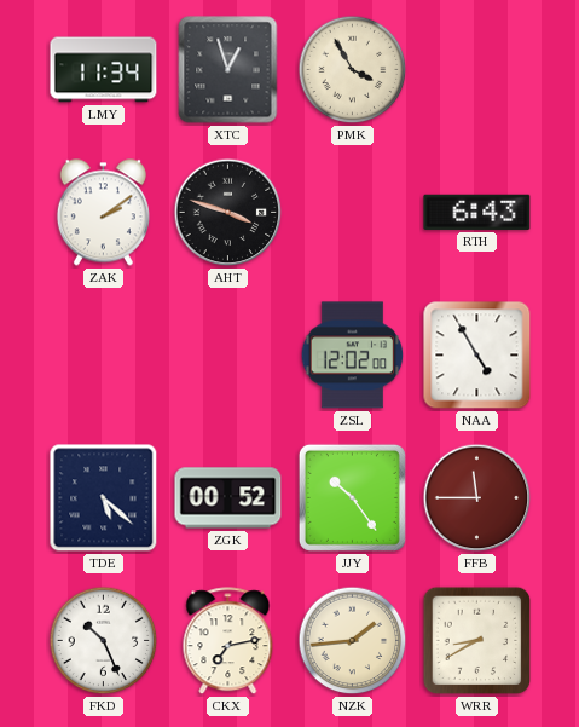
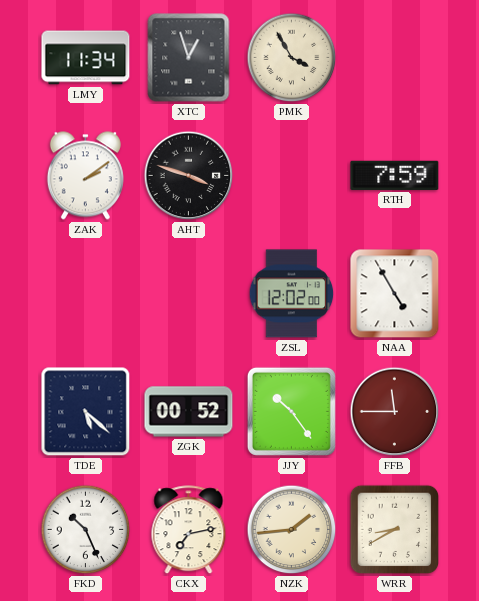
RTH: 6:43 -> 7:59
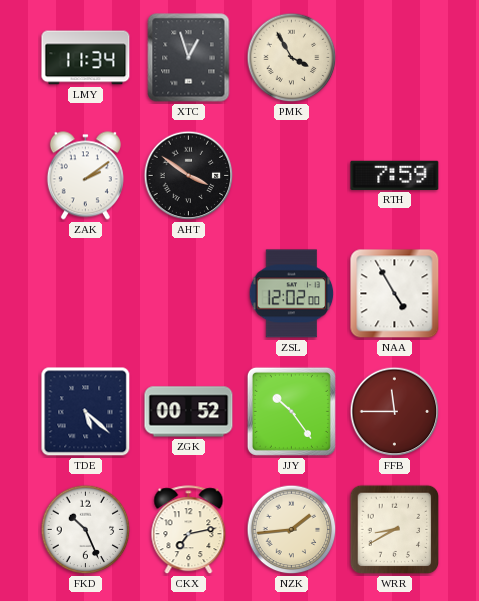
AHT: 3:48 -> 3:51
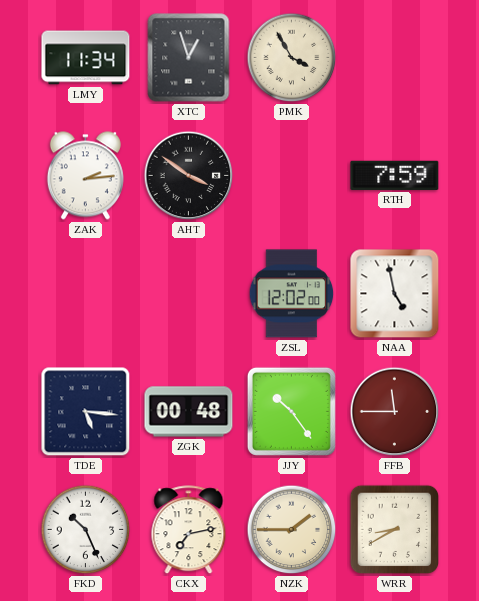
ZAK: 2:09 -> 2:14
NAA: 4:55 -> 4:58
TDE: 5:22 -> 5:16
ZGK: 00:52 -> 00:48
NZK: 1:44 -> 1:45
